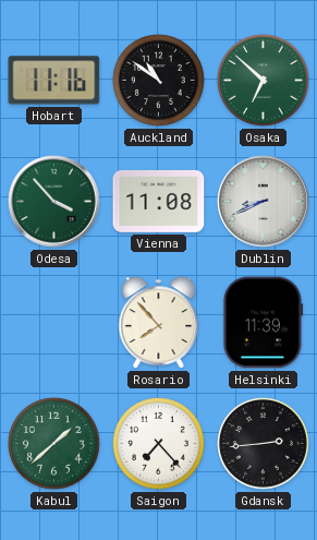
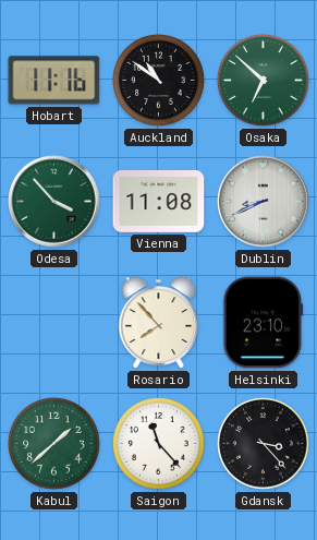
Helsinki: 11:39 -> 23:10
Saigon: 7:23 -> 11:23
Gdansk: 2:44 -> 3:23
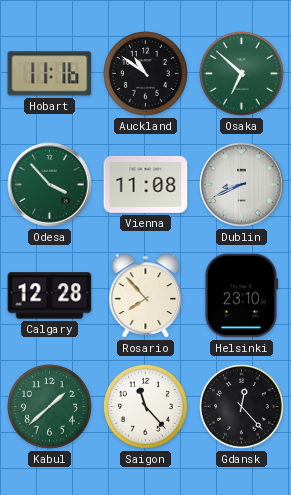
Calgary: none -> 12:28
Gdansk: 3:23 -> 12:23
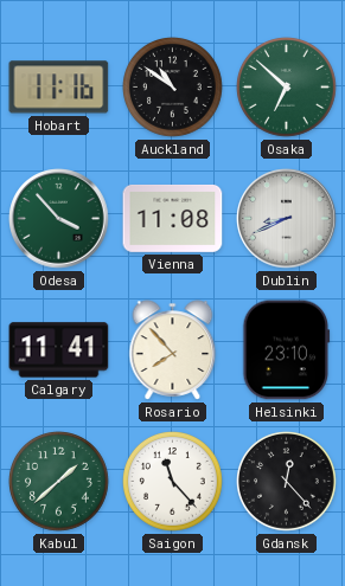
Calgary: 12:28 -> 11:41
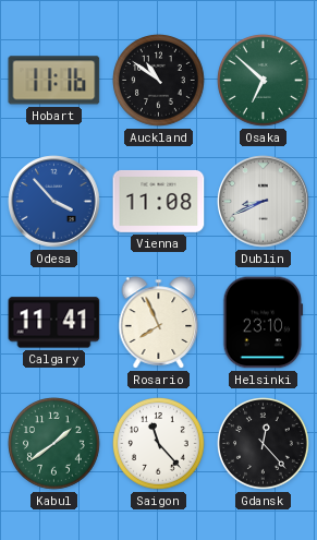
Odesa dial: green -> blue
Rosario: 7:53 -> 7:56
Kabul: 1:38 -> 1:39
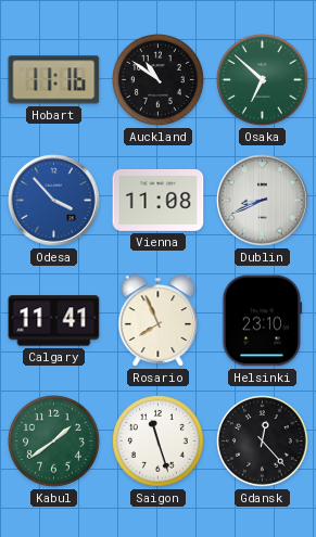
Saigon: 11:23 -> 11:27
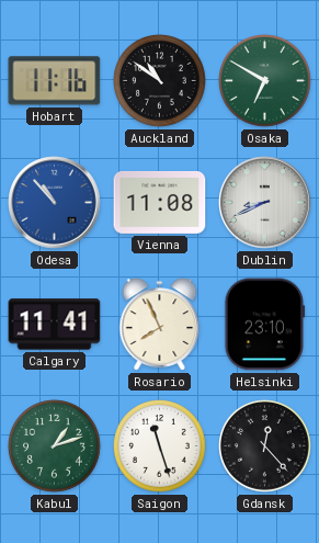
Osaka: 6:52 -> 6:50
Odesa: 3:53 -> 10:53
Kabul: 1:39 -> 1:12
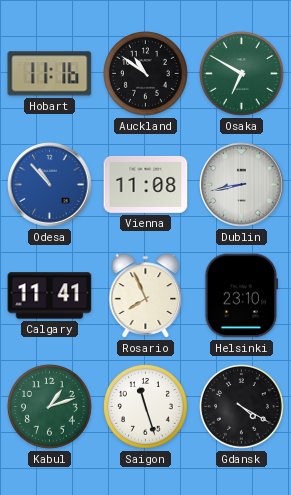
Dublin: 8:41 -> 8:43
Gdansk: 12:23 -> 4:20
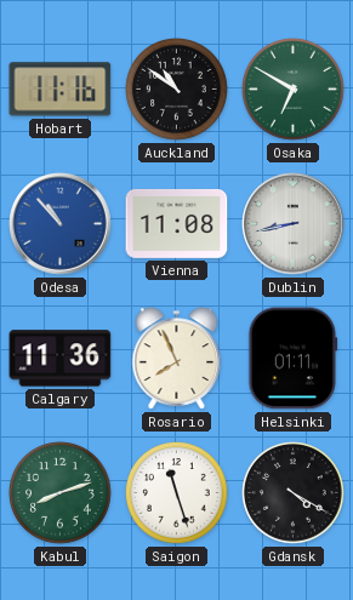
Calgary: 11:41 -> 11:36
Helsinki: 23:10 -> 01:11
Kabul: 1:12 -> 8:12
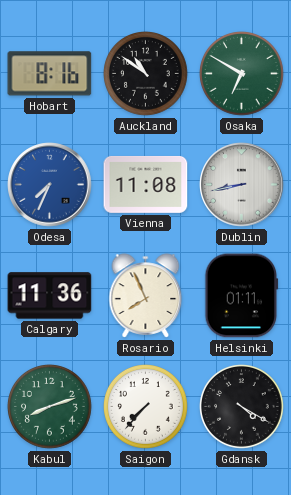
Hobart: 11:16 -> 8:16
Odesa: 10:53 -> 7:34
Saigon: 11:27 -> 7:37
